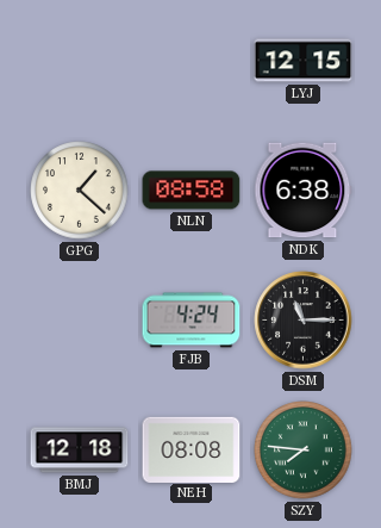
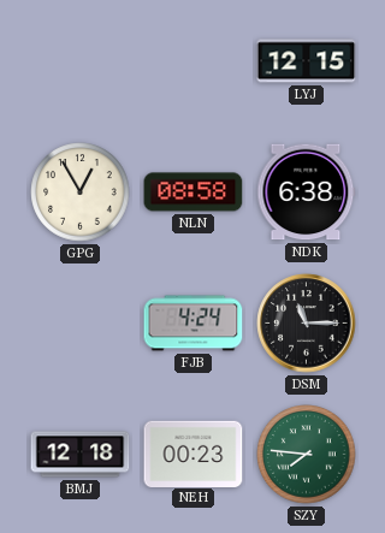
GPG: 1:22 -> 12:55
NEH: 08:08 -> 00:23
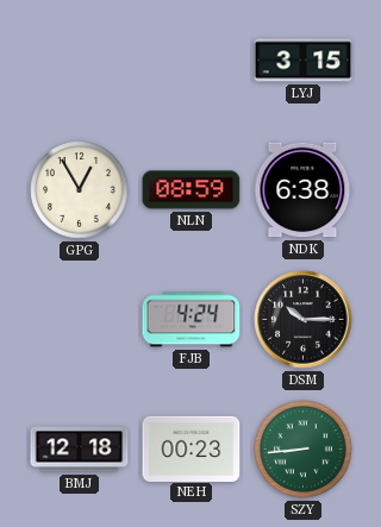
LYJ: 12:15 -> 3:15
NLN: 08:58 -> 08:59
DSM: 11:15 -> 10:15
SZY: 7:46 -> 8:44
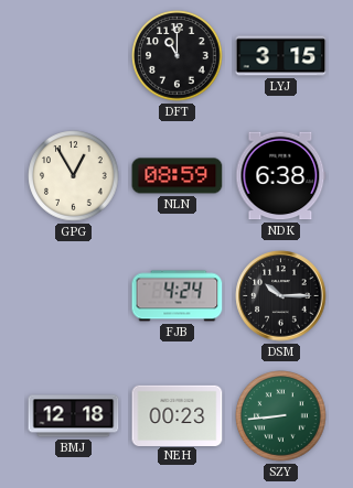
DFT: none -> 11:00
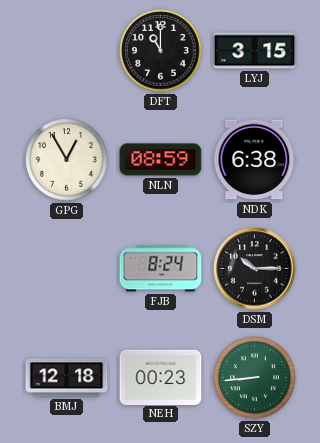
FJB: 4:24 -> 8:24
